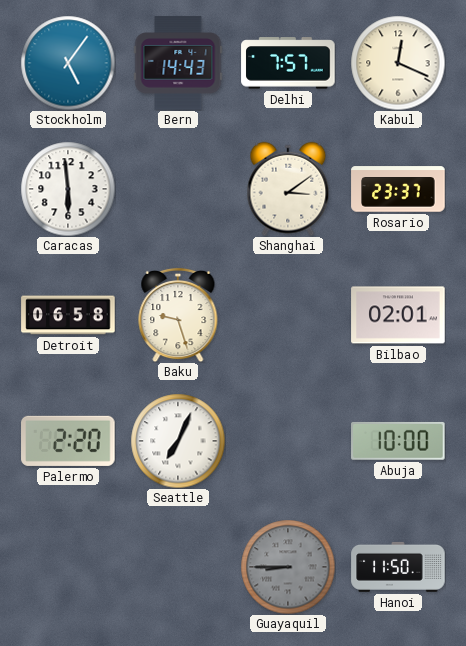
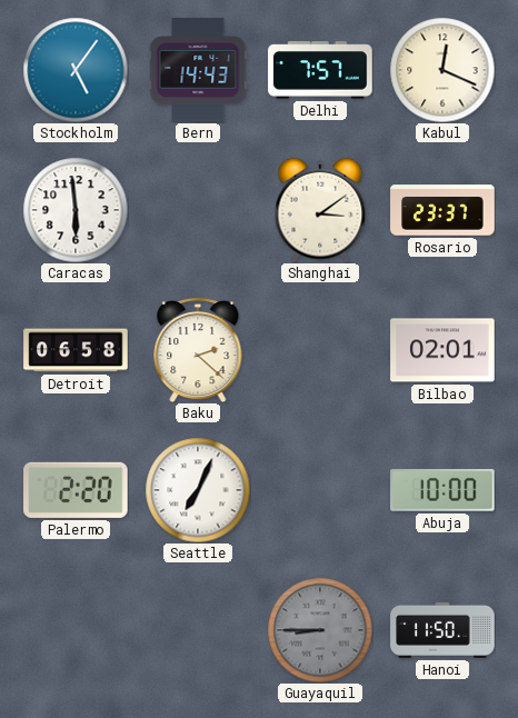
Baku: 9:27 -> 2:22
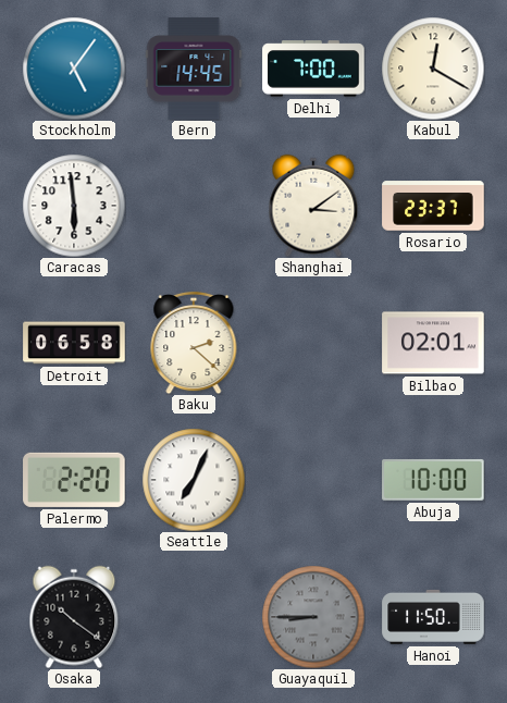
Bern: 14:43 -> 14:45
Delhi: 7:57 -> 7:00
Kabul: 12:19 -> 12:20
Osaka: none -> 10:21
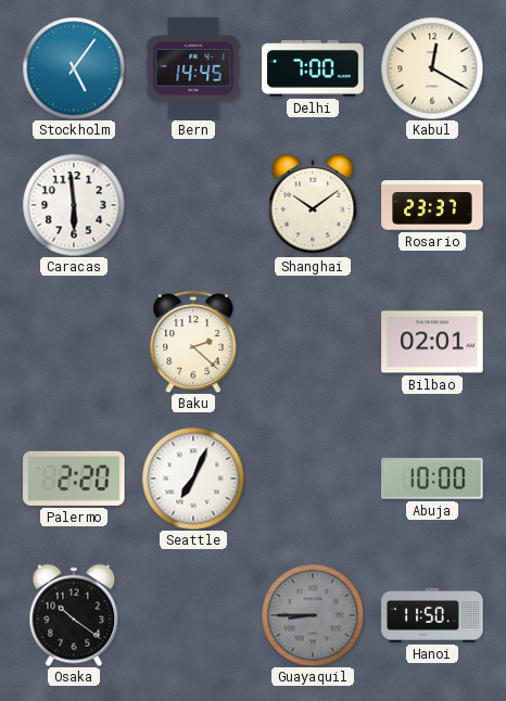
Shanghai: 3:09 -> 10:09
Detroit: 06:58 -> none
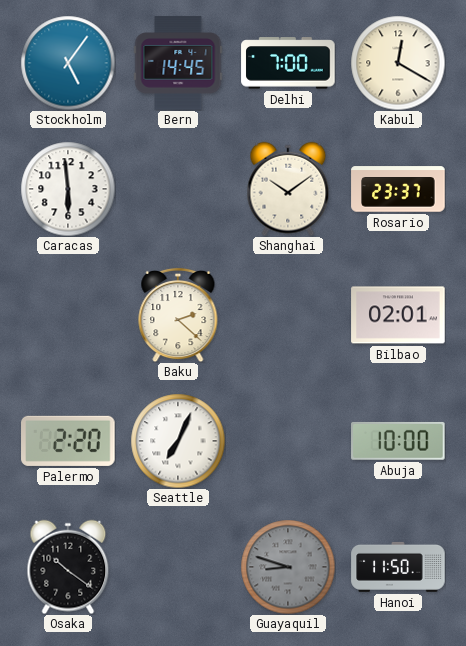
Guayaquil: 8:45 -> 8:48
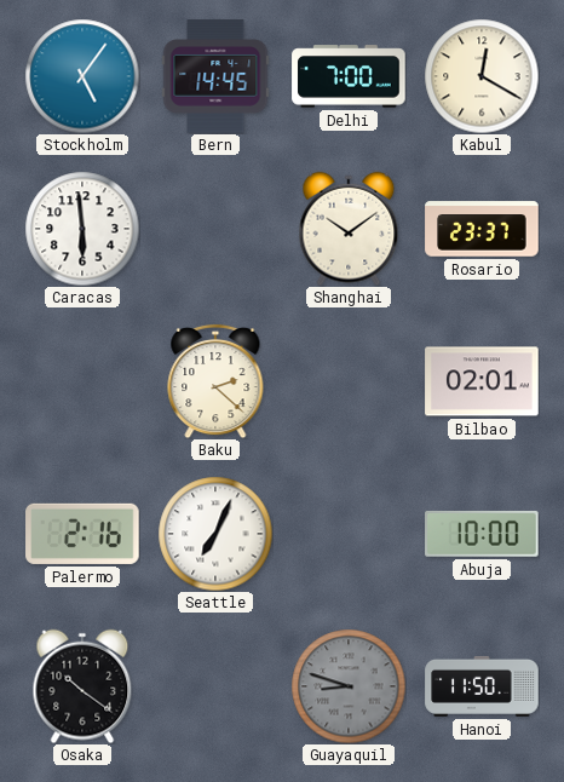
Palermo: 2:20 -> 2:16
